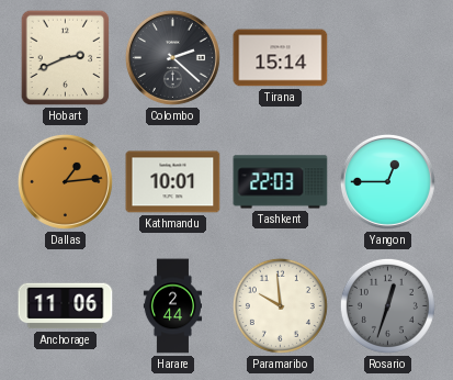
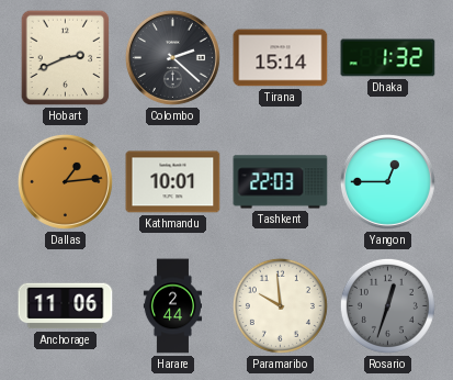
Dhaka: none -> 1:32
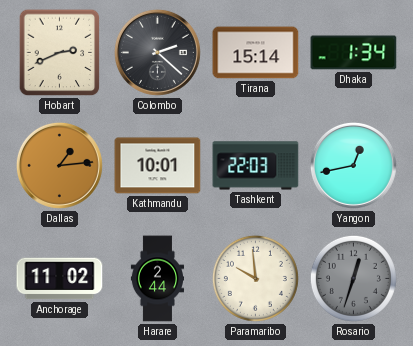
Dhaka: 1:32 -> 1:34
Yangon: 12:45 -> 12:43
Anchorage: 11:06 -> 11:02
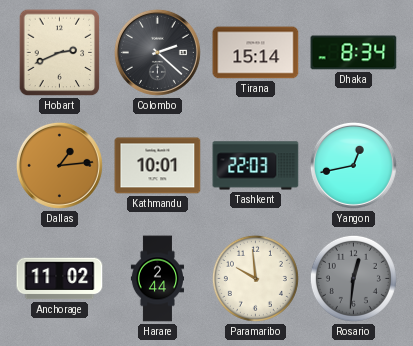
Dhaka: 1:34 -> 8:34
Rosario: 12:33 -> 12:31
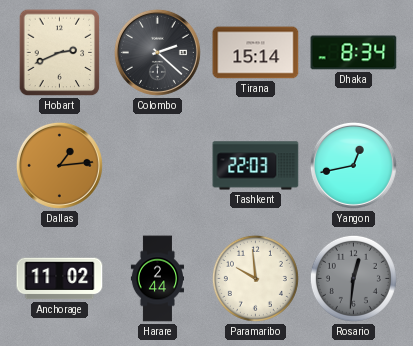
Kathmandu: 10:01 -> none
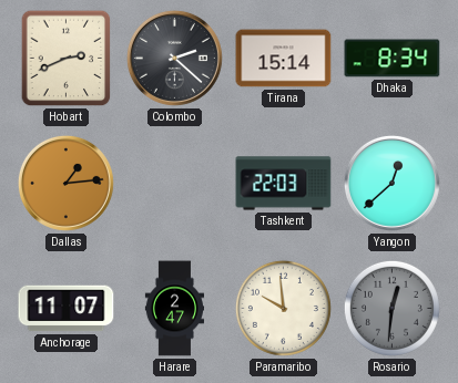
Yangon: 12:43 -> 12:38
Anchorage: 11:02 -> 11:07
Harare: 2:44 -> 2:47
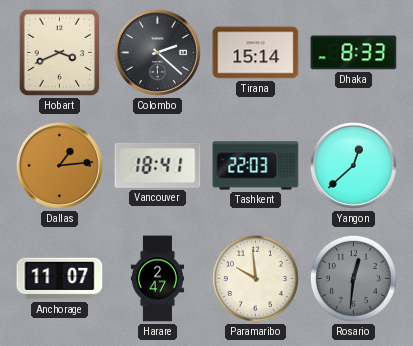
Hobart: 2:41 -> 3:41
Dhaka: 8:34 -> 8:33
Vancouver: none -> 18:41
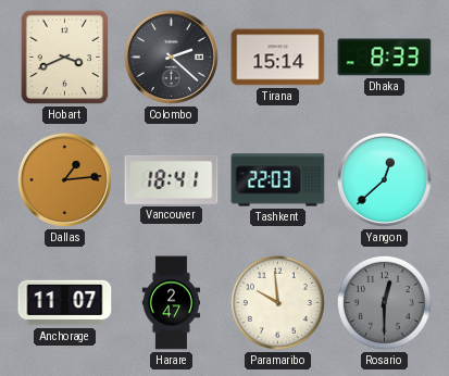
Rosario: 12:31 -> 12:30
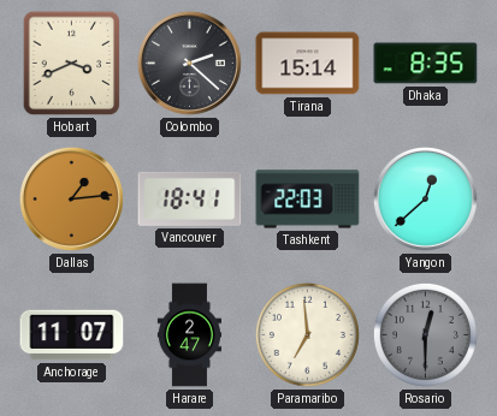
Dhaka: 8:33 -> 8:35
Paramaribo: 9:59 -> 6:59
